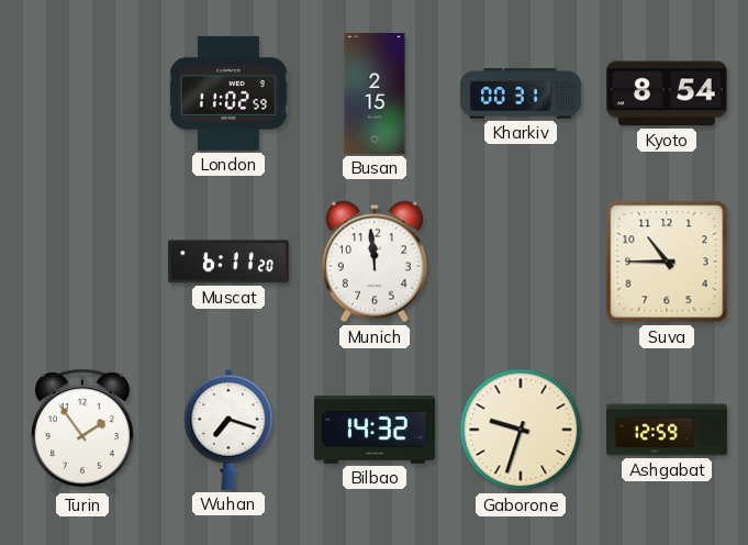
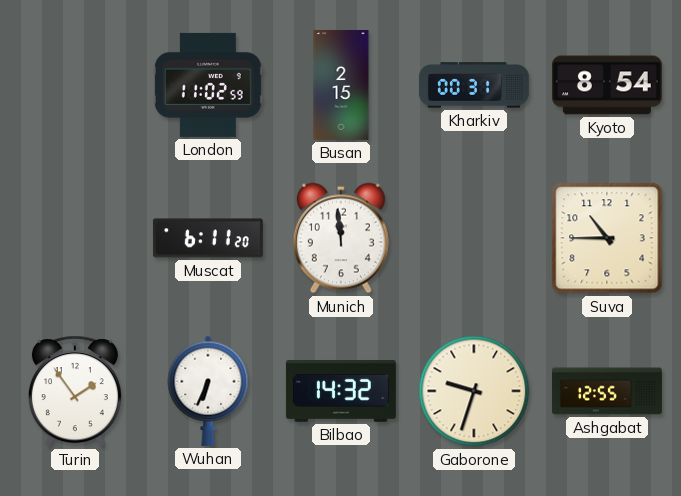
Wuhan: 7:18 -> 6:34
Ashgabat: 12:59 -> 12:55
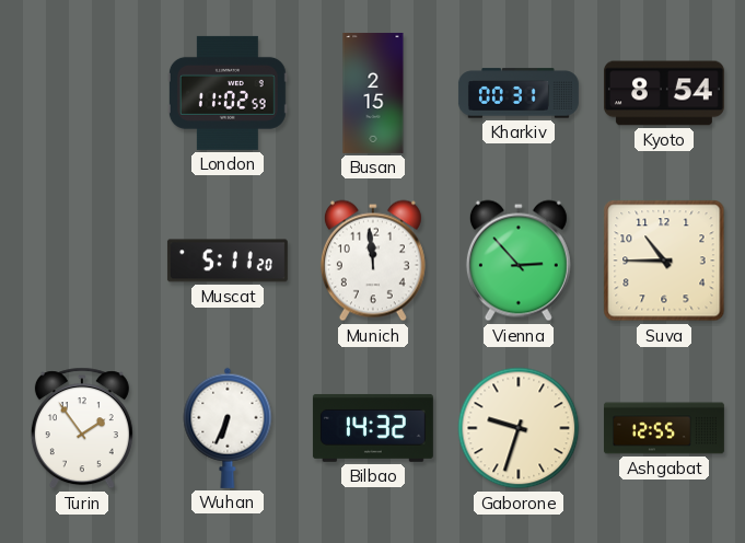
Muscat: 6:11 -> 5:11
Vienna: none -> 2:53
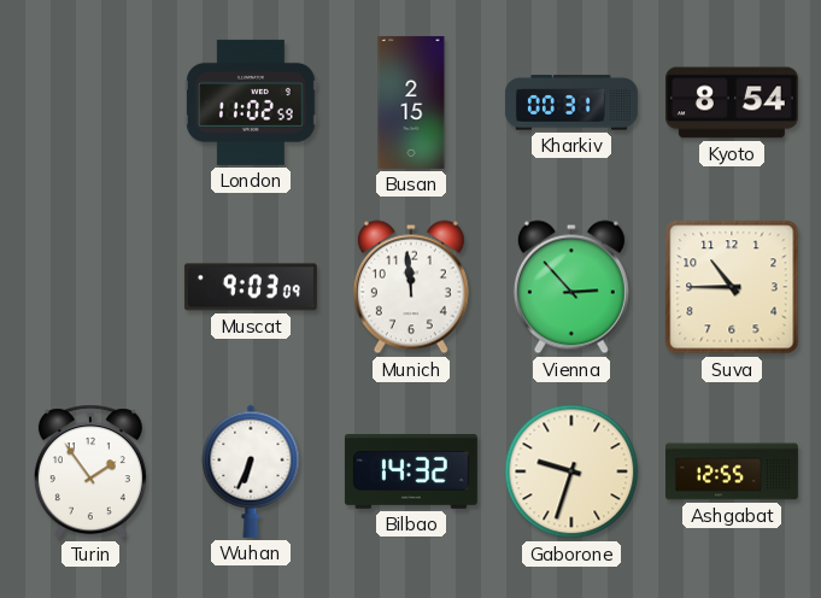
Muscat: 5:11 -> 9:03
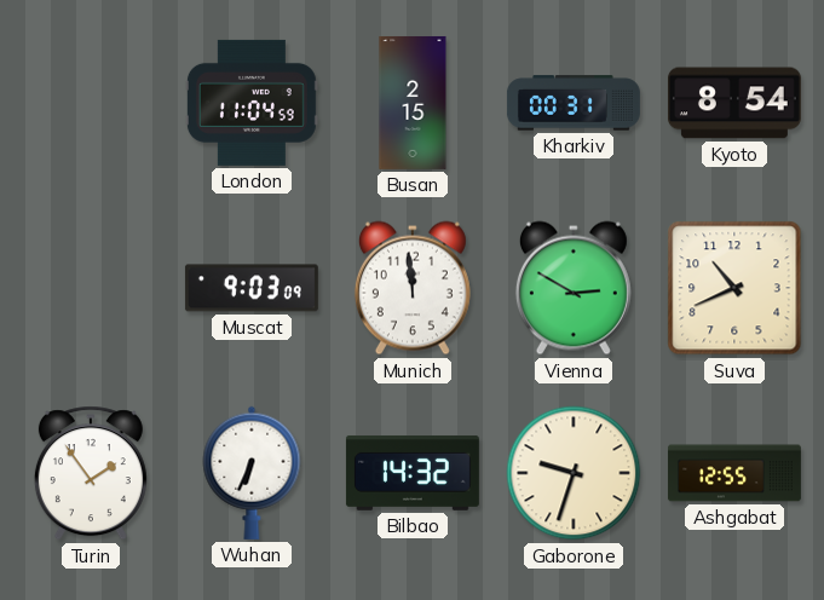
London: 11:02 -> 11:04
Vienna: 2:53 -> 2:50
Suva: 10:45 -> 10:41
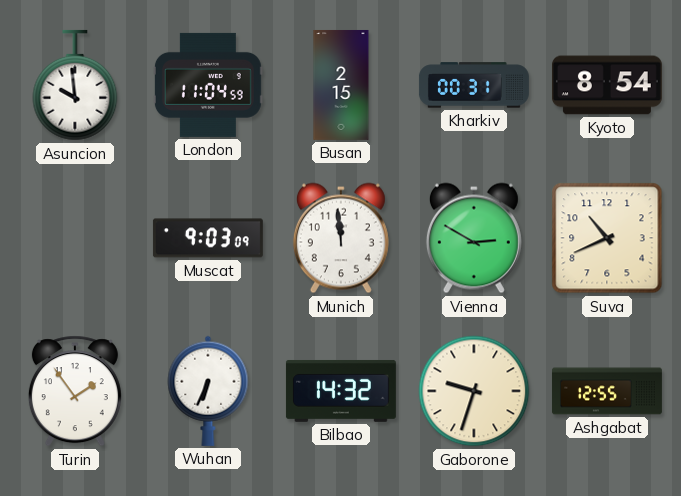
Asuncion: none -> 9:59
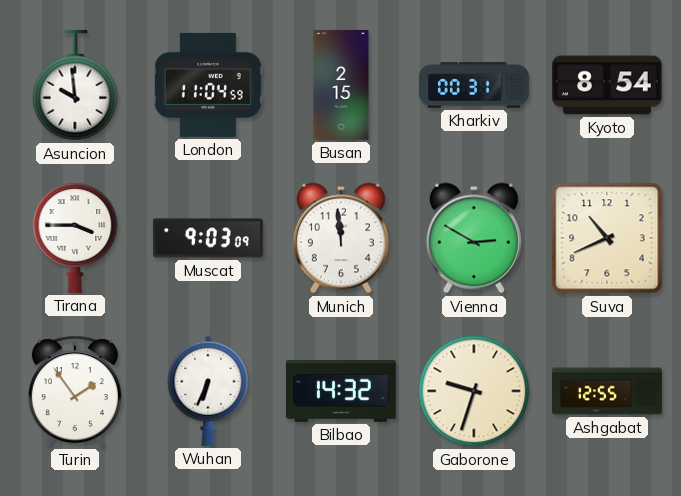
Tirana: none -> 3:45
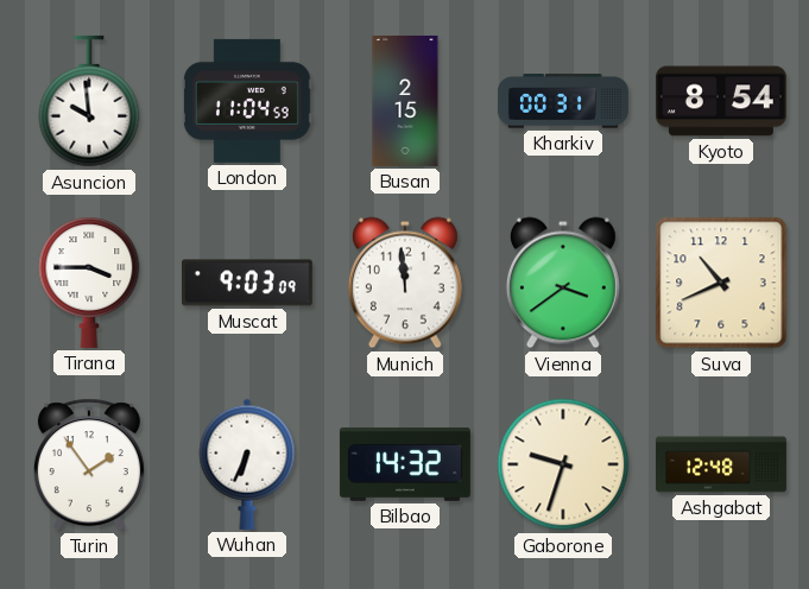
Vienna: 2:50 -> 3:39
Ashgabat: 12:55 -> 12:48
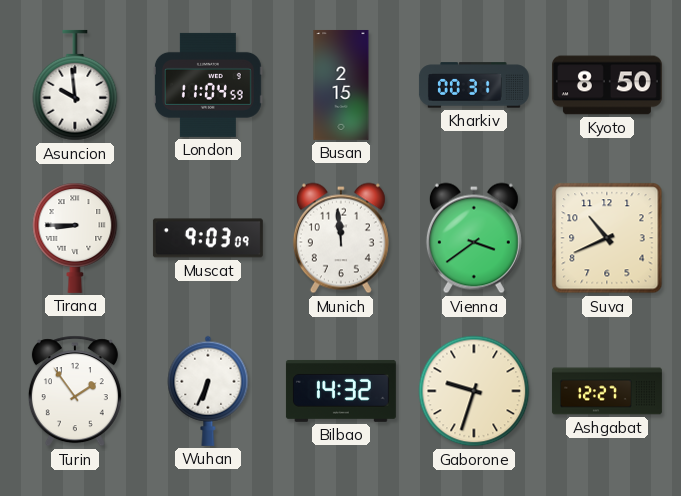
Kyoto: 8:54 -> 8:50
Tirana: 3:45 -> 8:45
Ashgabat: 12:48 -> 12:27
